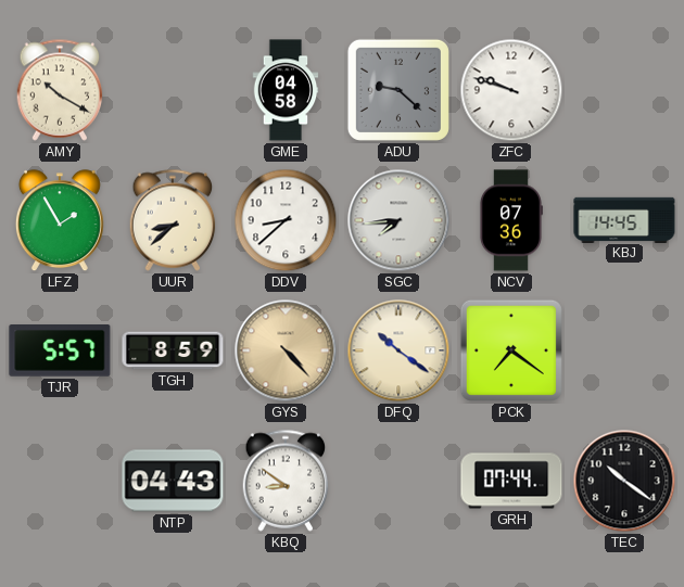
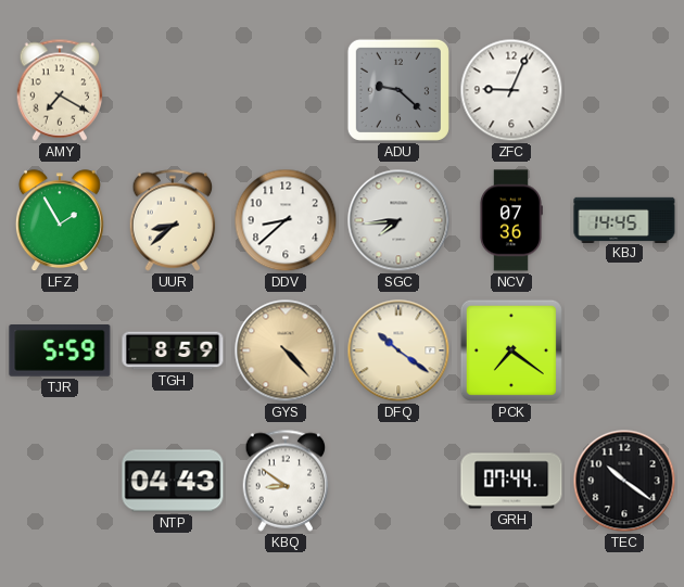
AMY: 10:20 -> 7:20
GME: 04:58 -> none
ZFC: 9:48 -> 9:04
TJR: 5:57 -> 5:59
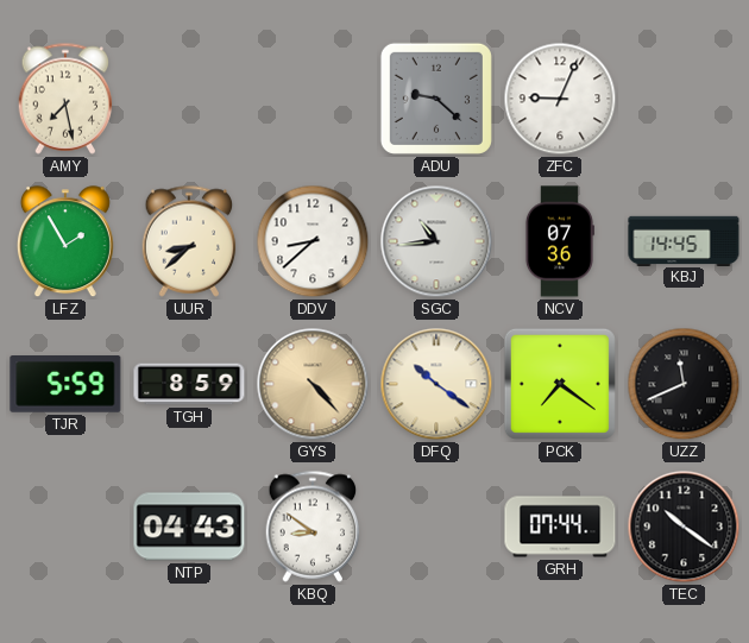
AMY: 7:20 -> 7:28
SGC: 7:44 -> 10:44
UZZ: none -> 11:41
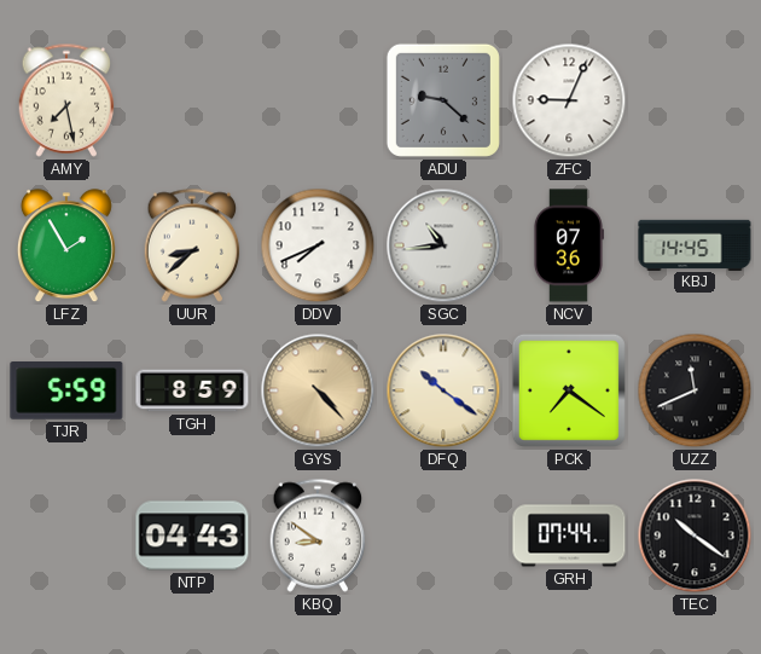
DDV: 8:38 -> 7:41
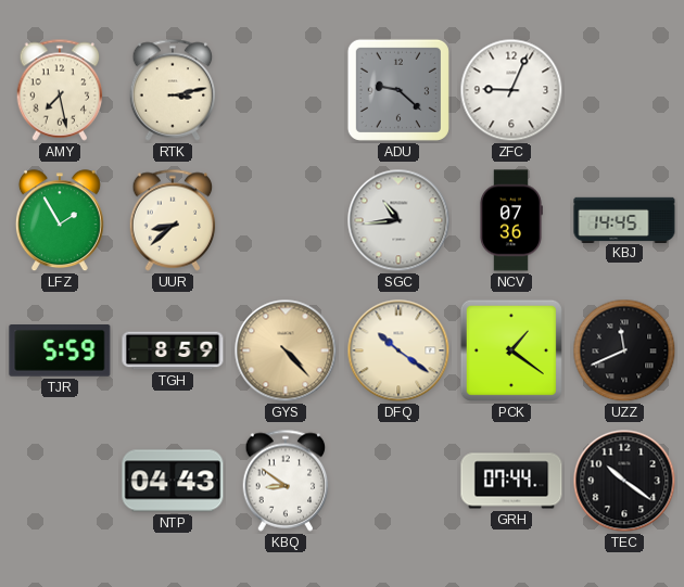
RTK: none -> 3:13
DDV: 7:41 -> none
PCK: 7:21 -> 1:21
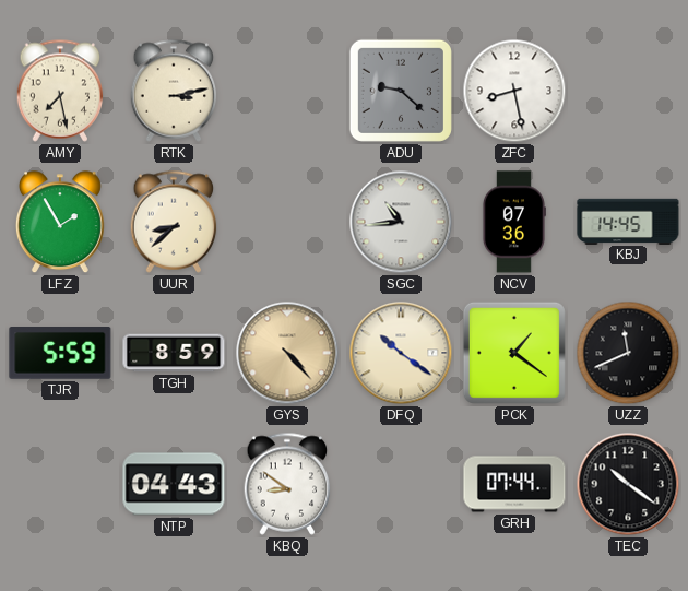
ZFC: 9:04 -> 8:28
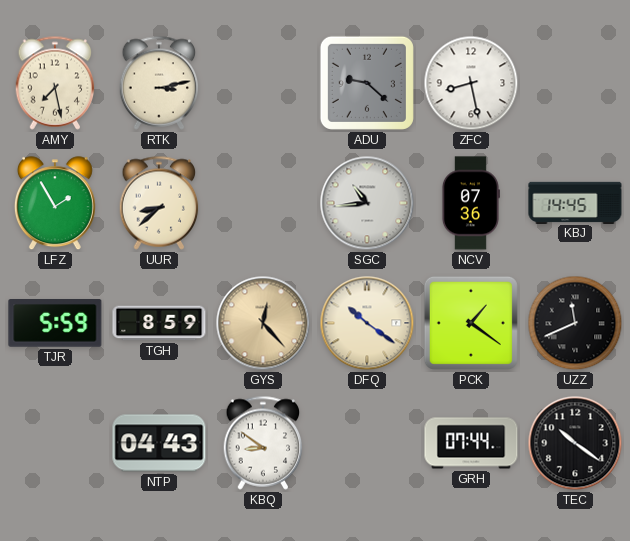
GYS: 4:23 -> 12:23
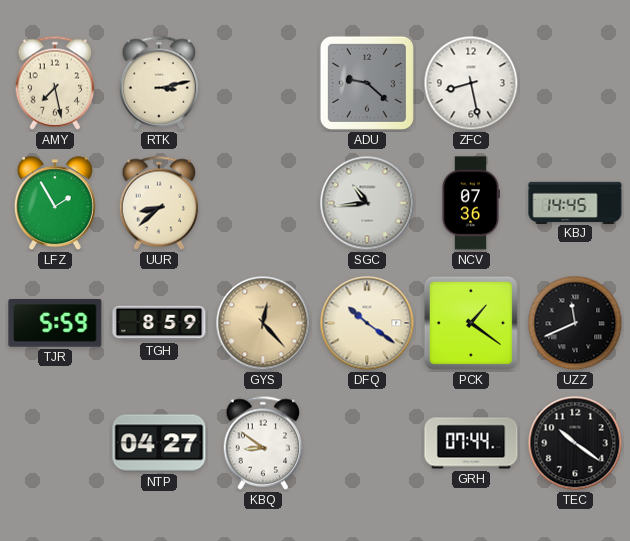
NTP: 04:43 -> 04:27
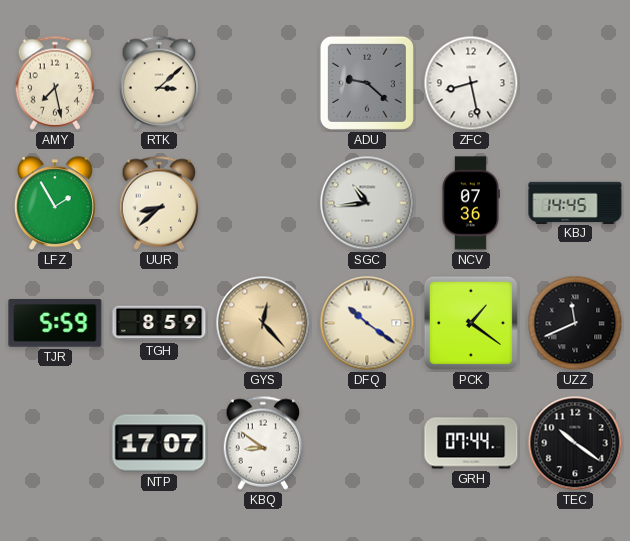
RTK: 3:13 -> 3:08
NTP: 04:27 -> 17:07
